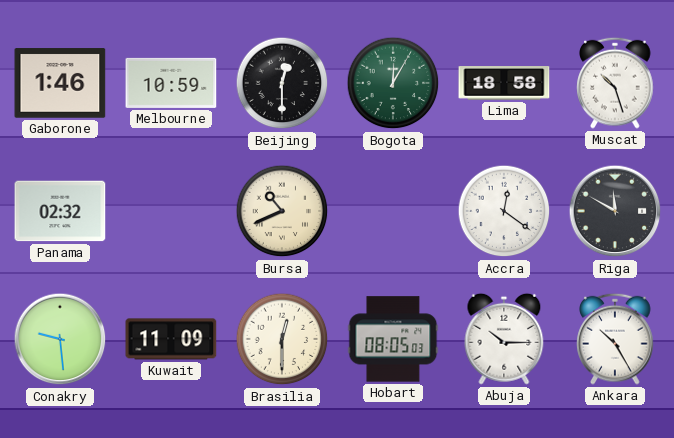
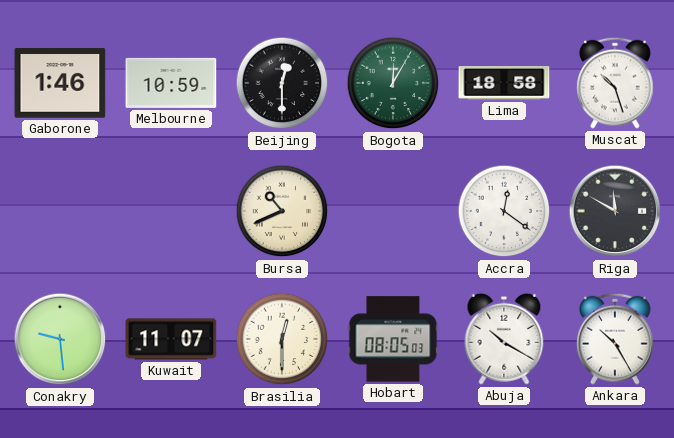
Panama: 02:32 -> none
Kuwait: 11:09 -> 11:07
Abuja: 10:15 -> 10:20
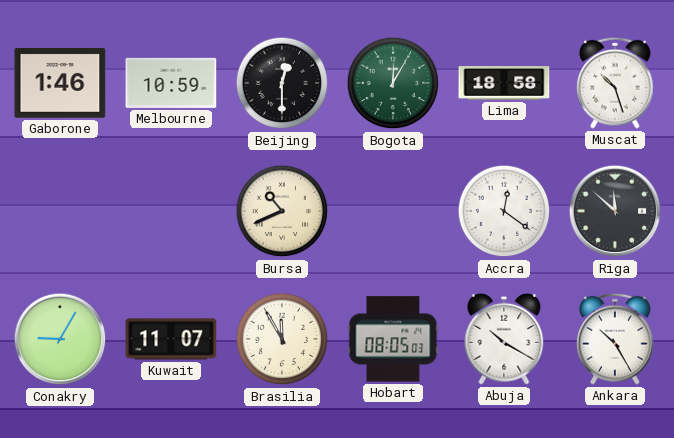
Riga: 11:50 -> 11:52
Conakry: 9:29 -> 9:05
Brasilia: 12:30 -> 11:55
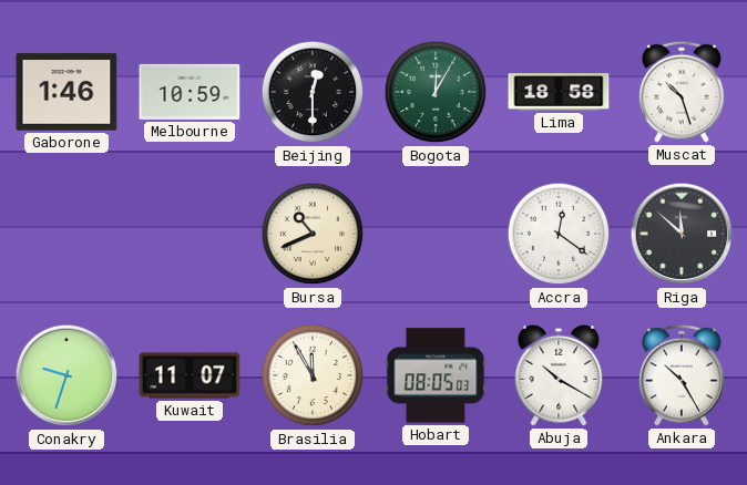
Conakry: 9:05 -> 9:33
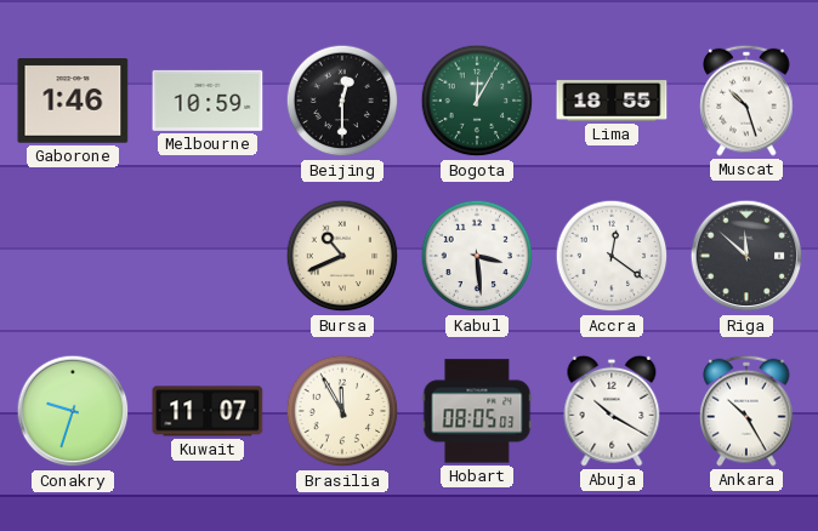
Lima: 18:58 -> 18:55
Kabul: none -> 3:29
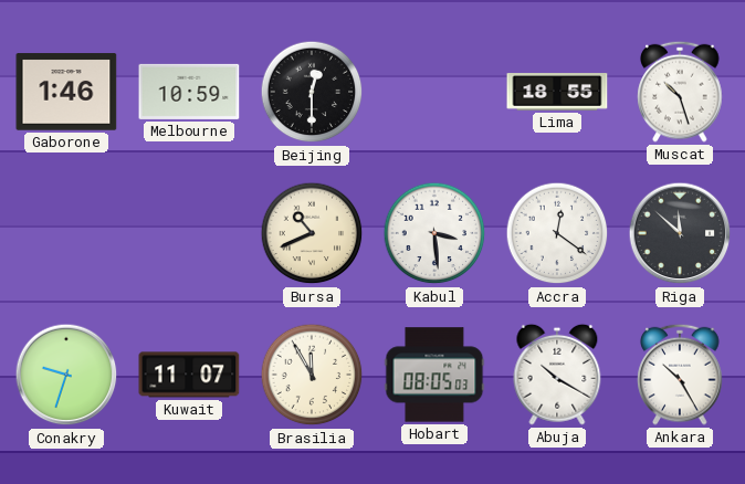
Bogota: 12:05 -> none
